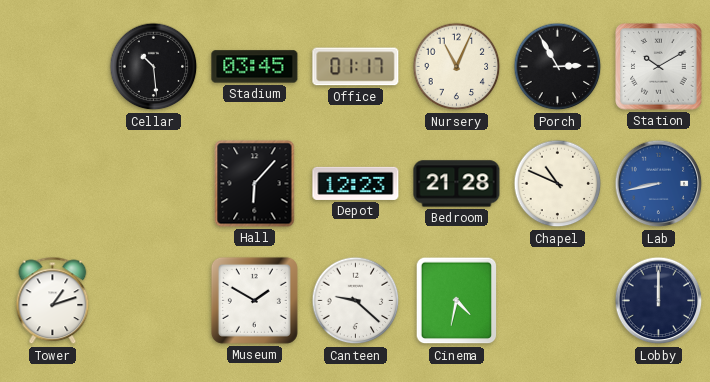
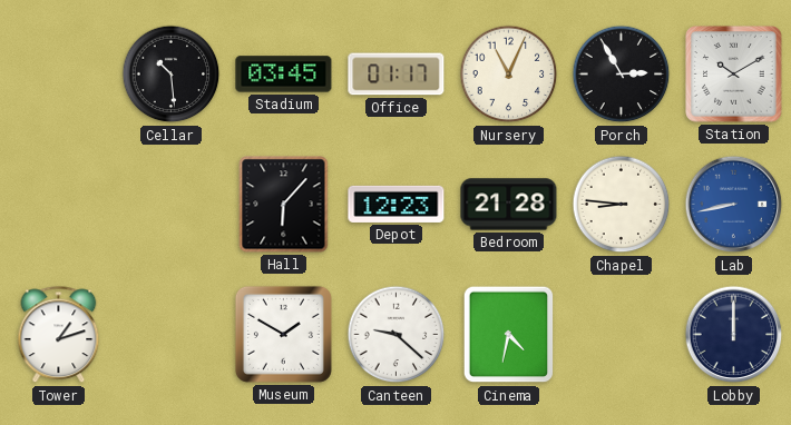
Chapel: 10:49 -> 8:46
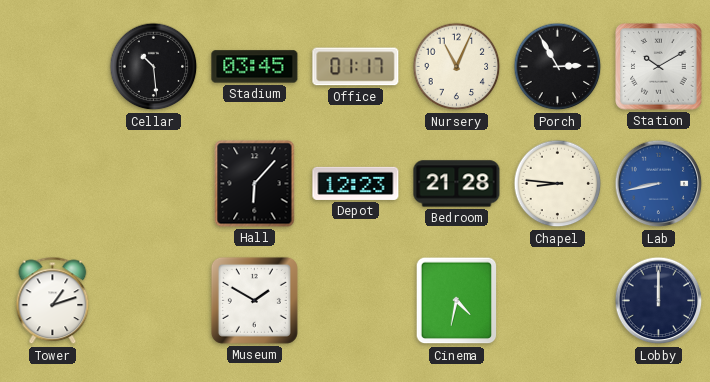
Canteen: 9:22 -> none
